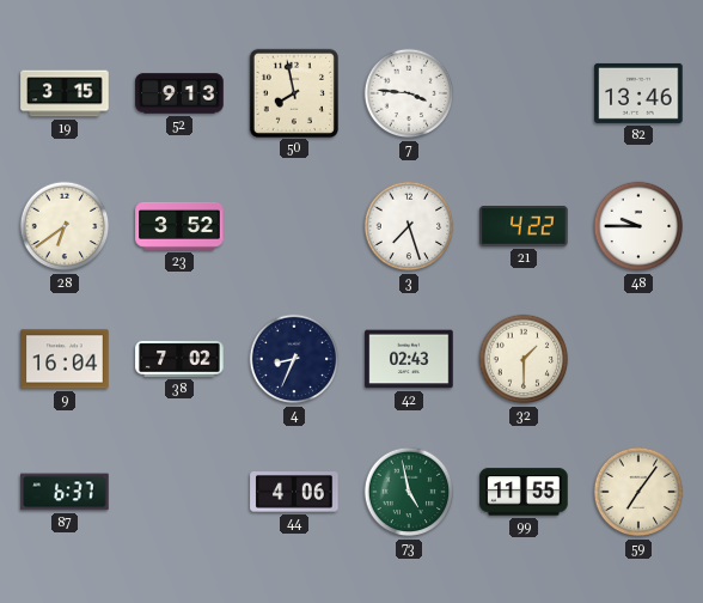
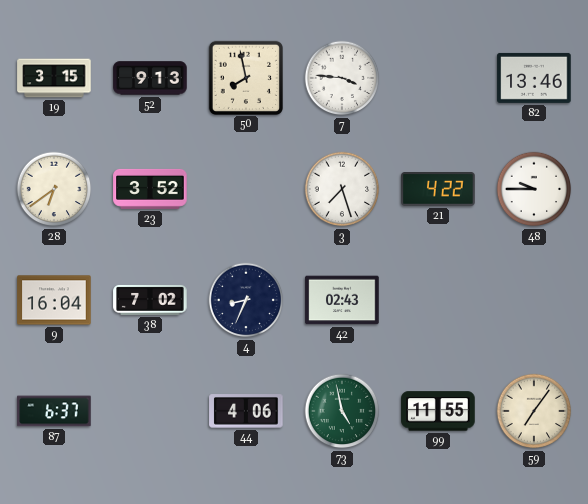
32: 1:30 -> none
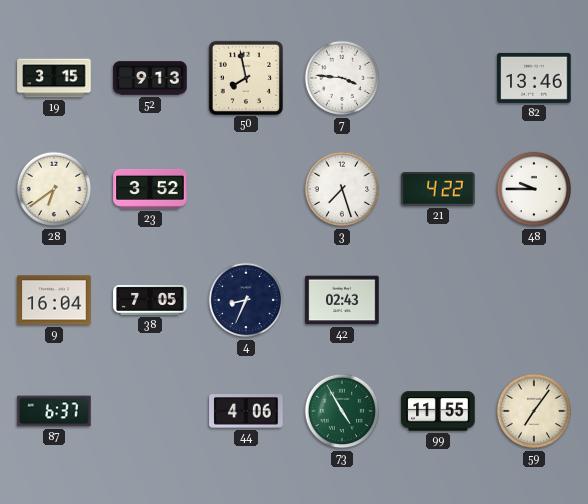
38: 7:02 -> 7:05
73: 4:58 -> 4:55
